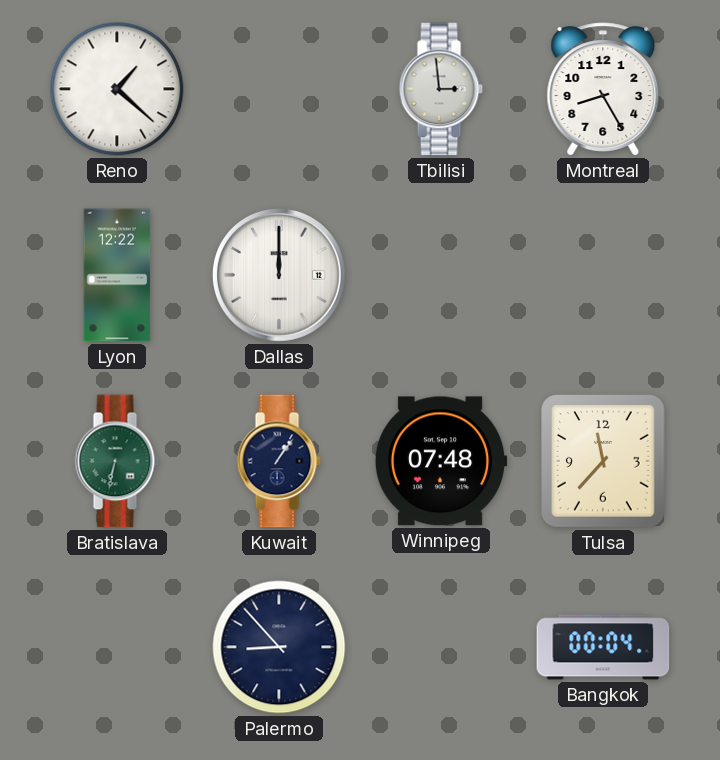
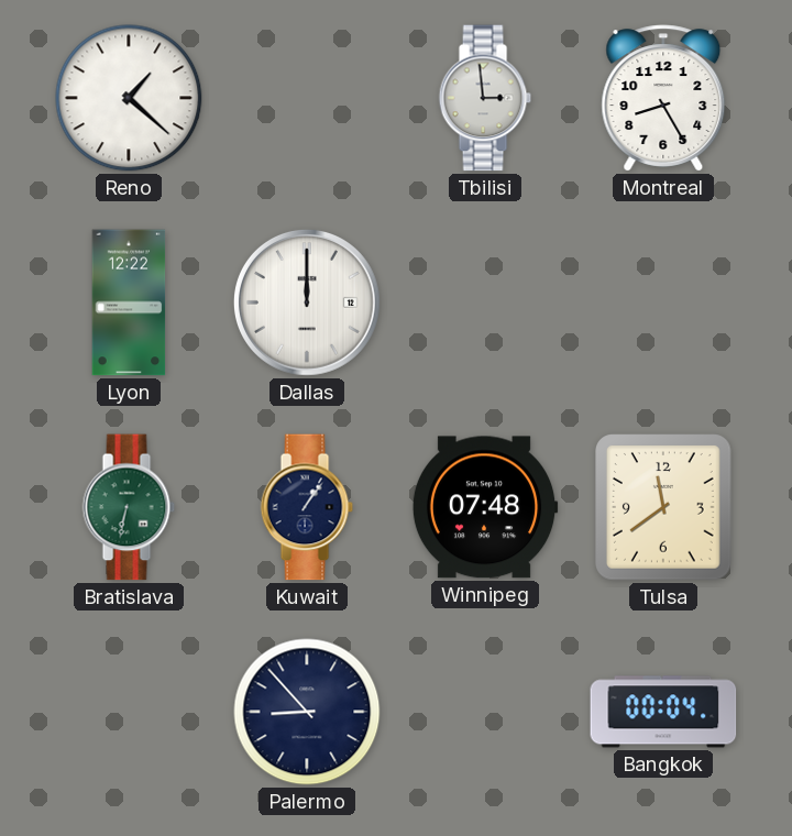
Tulsa: 11:37 -> 11:39
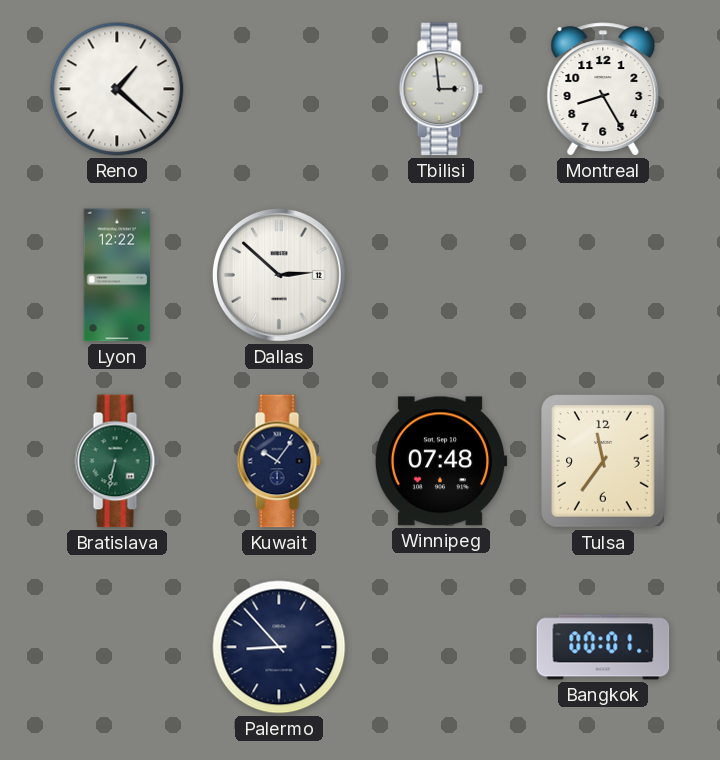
Dallas: 12:00 -> 2:52
Kuwait: 1:06 -> 10:06
Tulsa: 11:39 -> 11:36
Bangkok: 00:04 -> 00:01
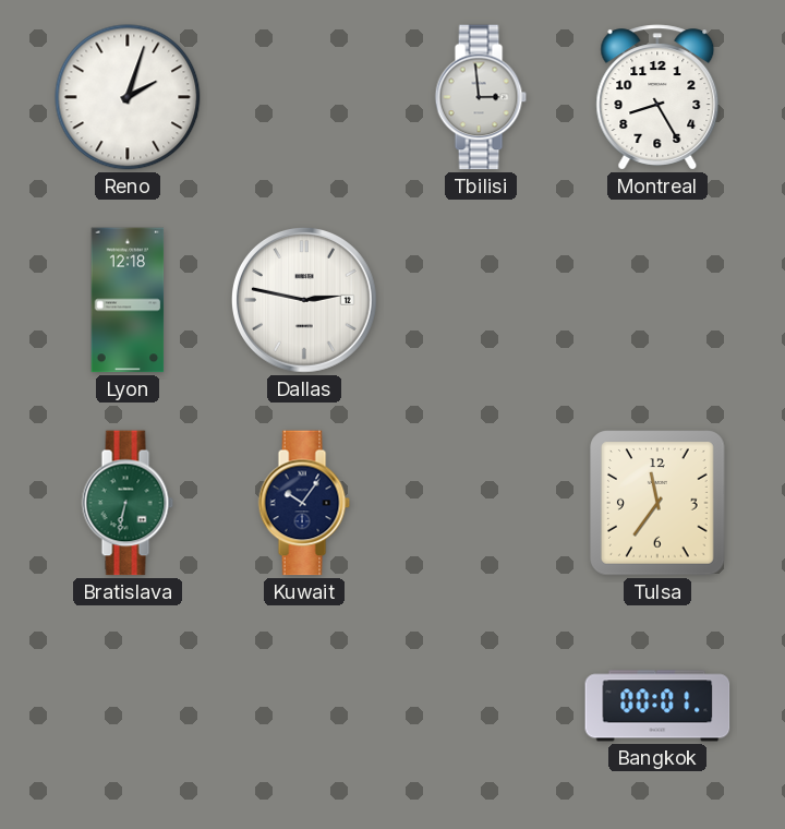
Reno: 1:22 -> 2:03
Lyon: 12:22 -> 12:18
Dallas: 2:52 -> 2:47
Winnipeg: 07:48 -> none
Palermo: 8:53 -> none
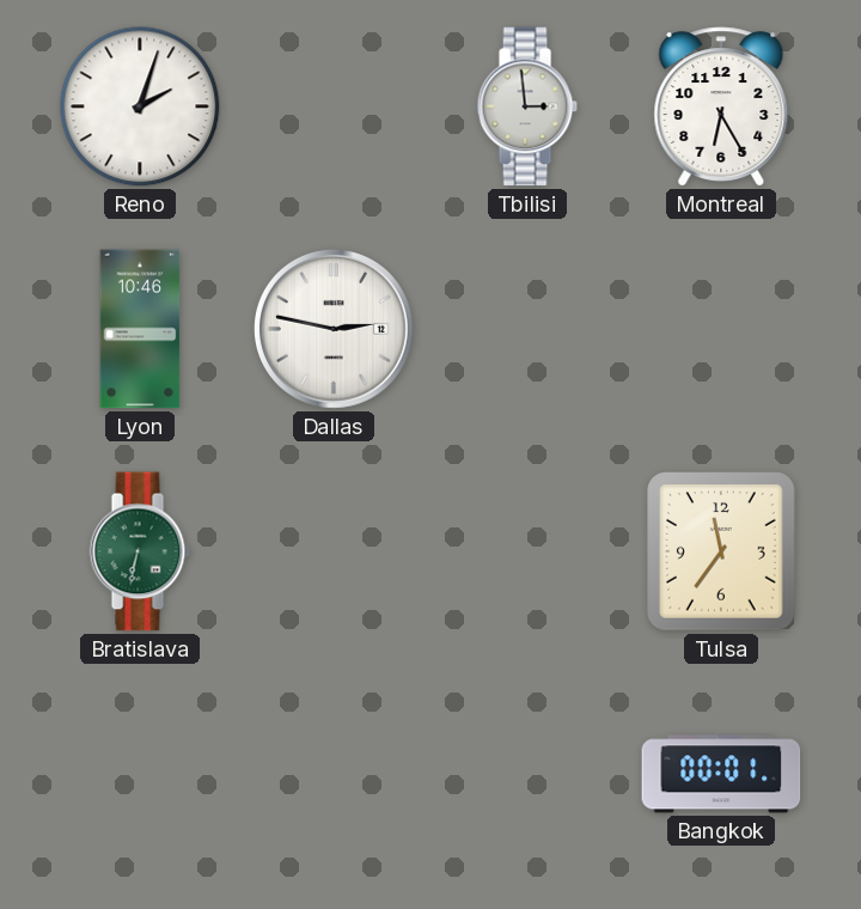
Montreal: 8:25 -> 6:25
Lyon: 12:18 -> 10:46
Kuwait: 10:06 -> none
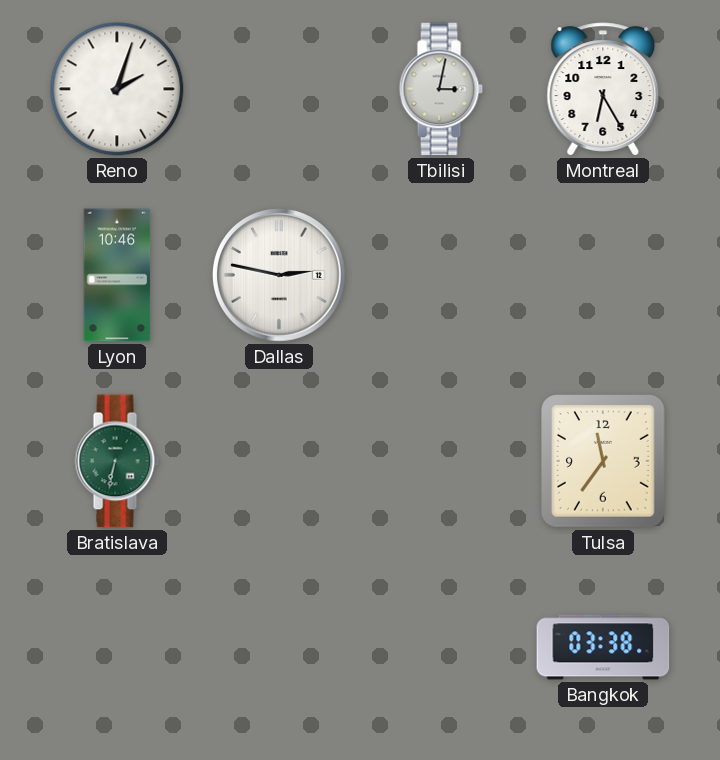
Tbilisi: 2:59 -> 3:02
Bangkok: 00:01 -> 03:38
